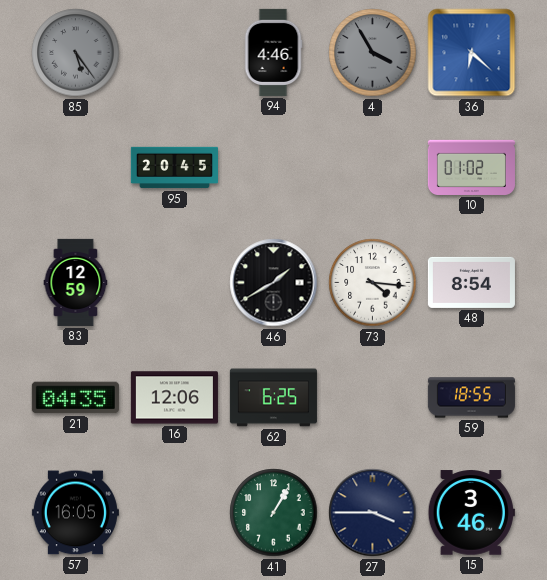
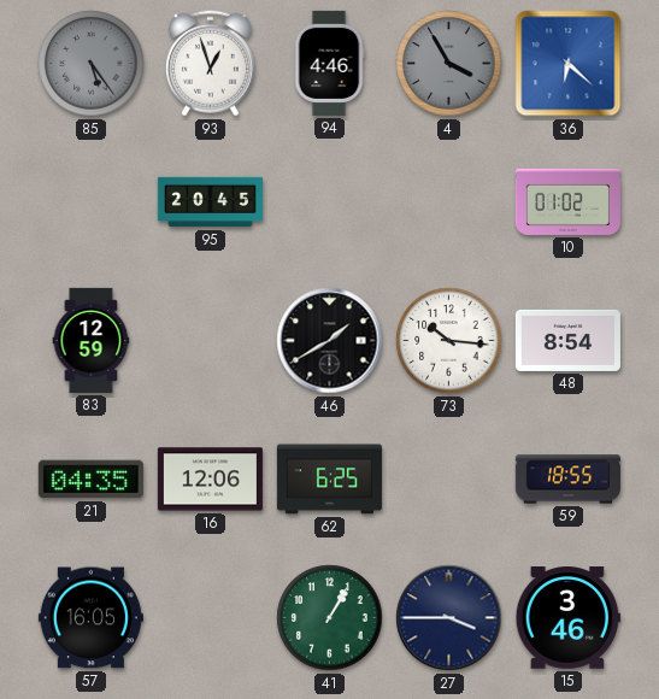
93: none -> 12:57
73: 4:16 -> 10:16
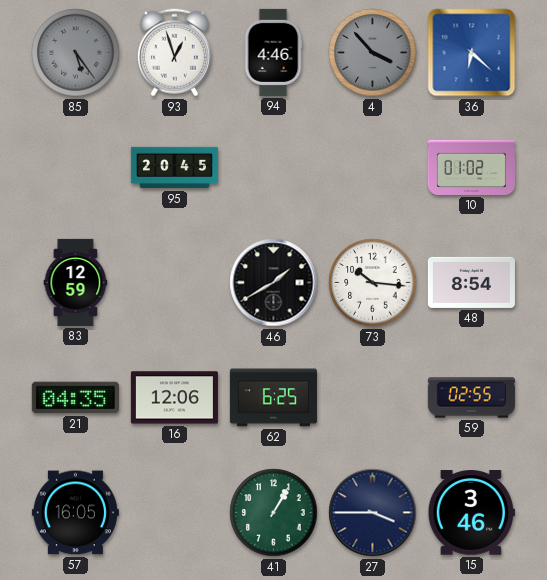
4: 3:55 -> 3:53
59: 18:55 -> 02:55
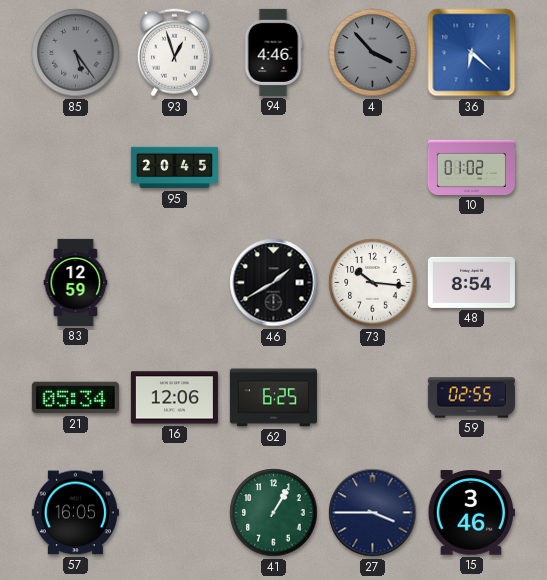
21: 04:35 -> 05:34
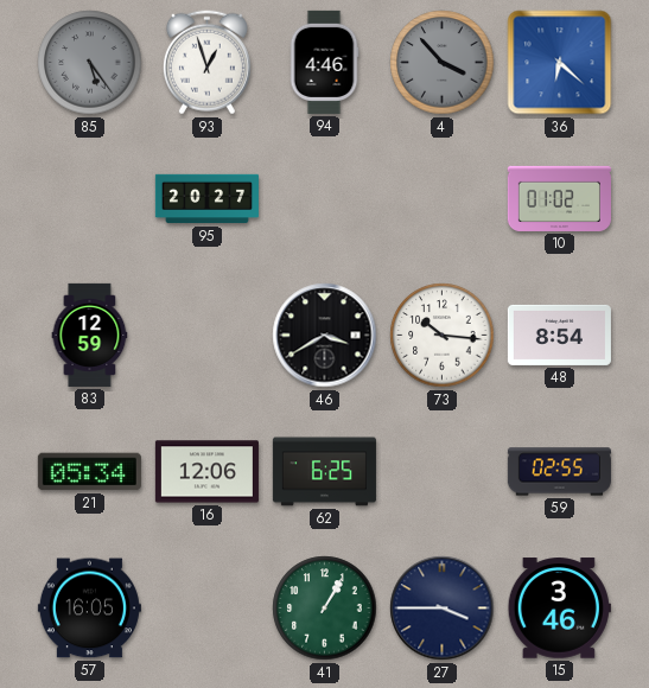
95: 20:45 -> 20:27
46: 1:40 -> 3:40
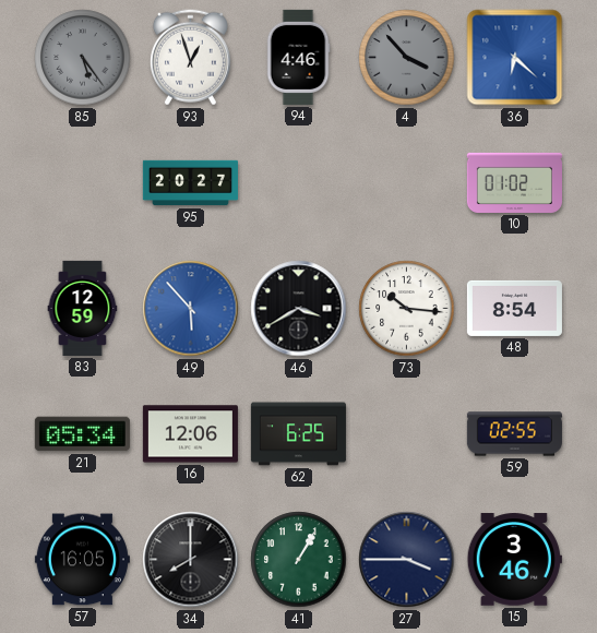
49: none -> 5:53
34: none -> 8:00
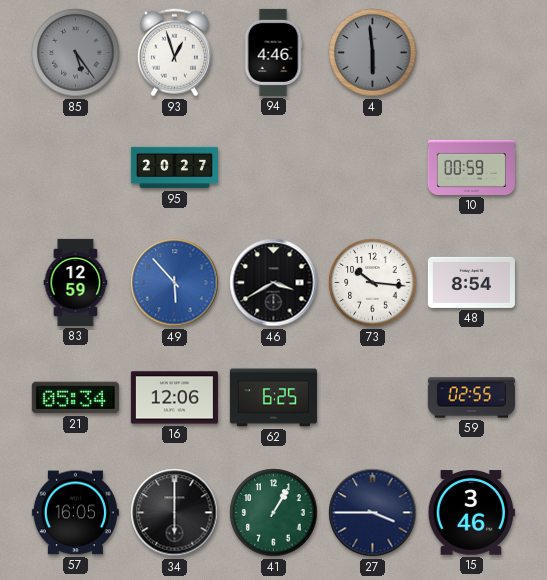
4: 3:53 -> 5:59
36: 6:22 -> none
10: 01:02 -> 00:59
34: 8:00 -> 6:00
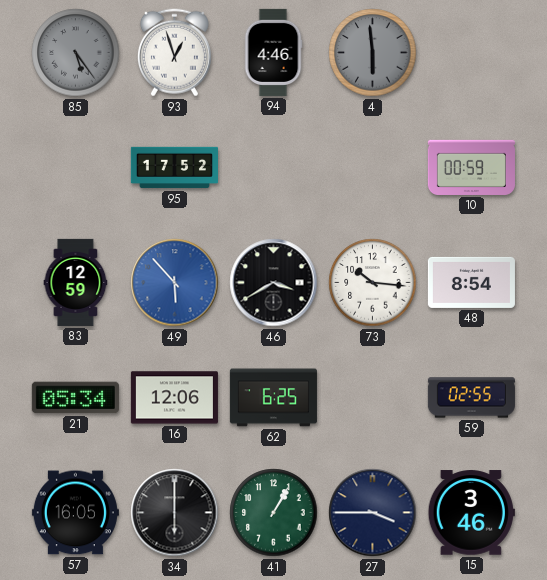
95: 20:27 -> 17:52
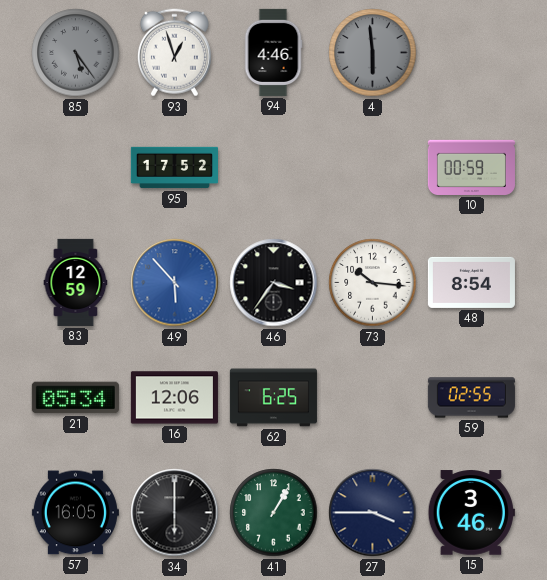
46: 3:40 -> 3:36
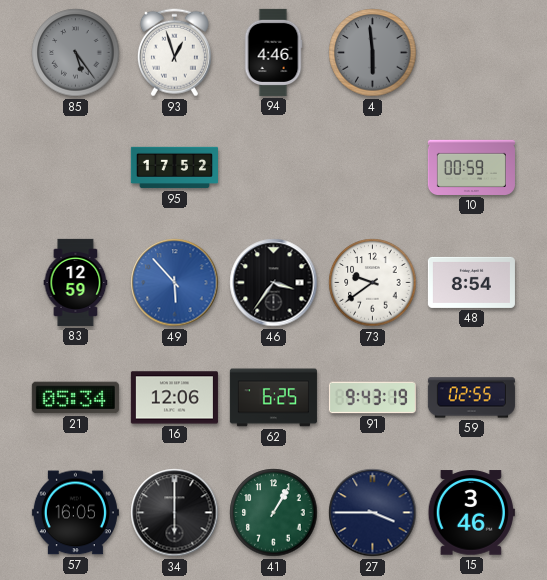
73: 10:16 -> 9:39
91: none -> 9:43
